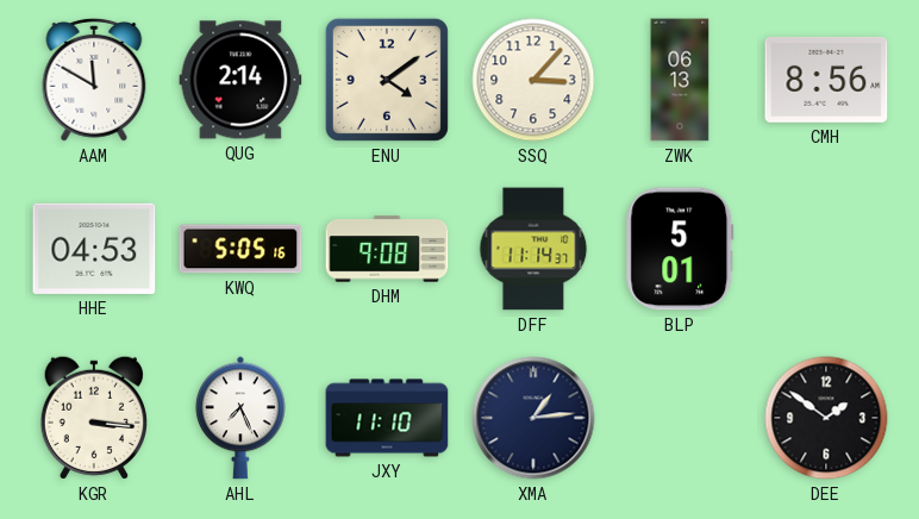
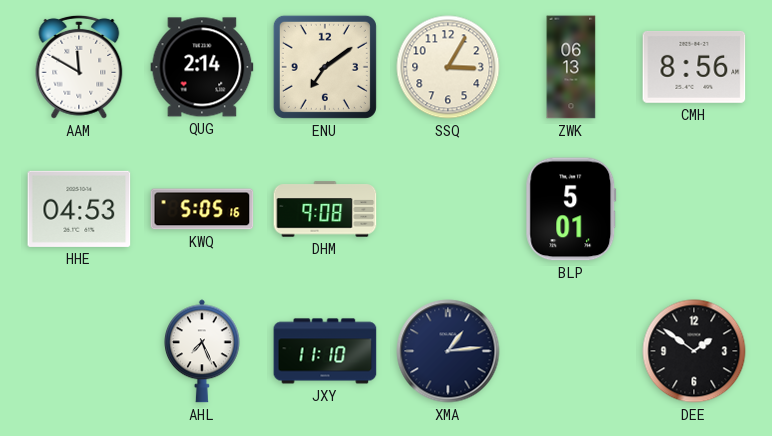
ENU: 4:09 -> 7:09
SSQ: 3:07 -> 3:05
DFF: 11:14 -> none
KGR: 3:16 -> none
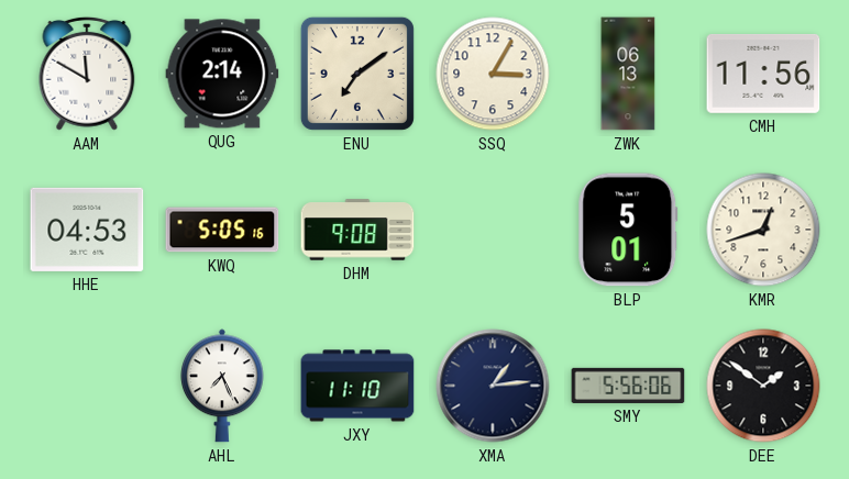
CMH: 8:56 -> 11:56
KMR: none -> 12:42
SMY: none -> 5:56
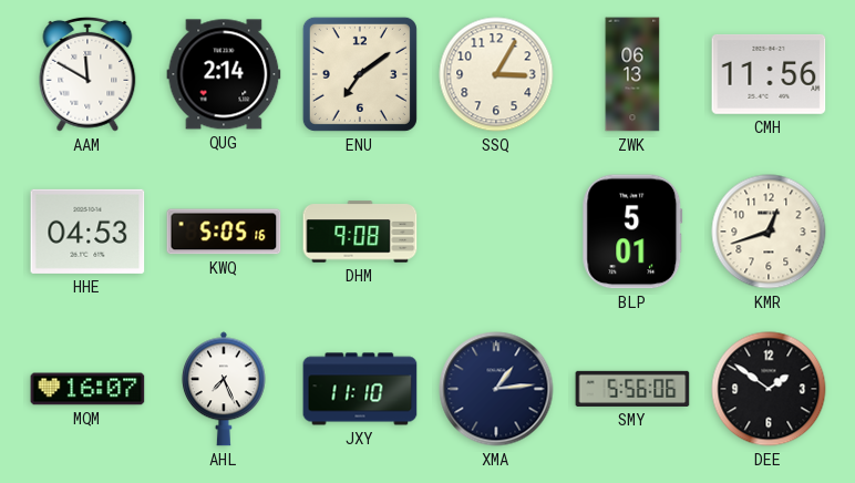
MQM: none -> 16:07
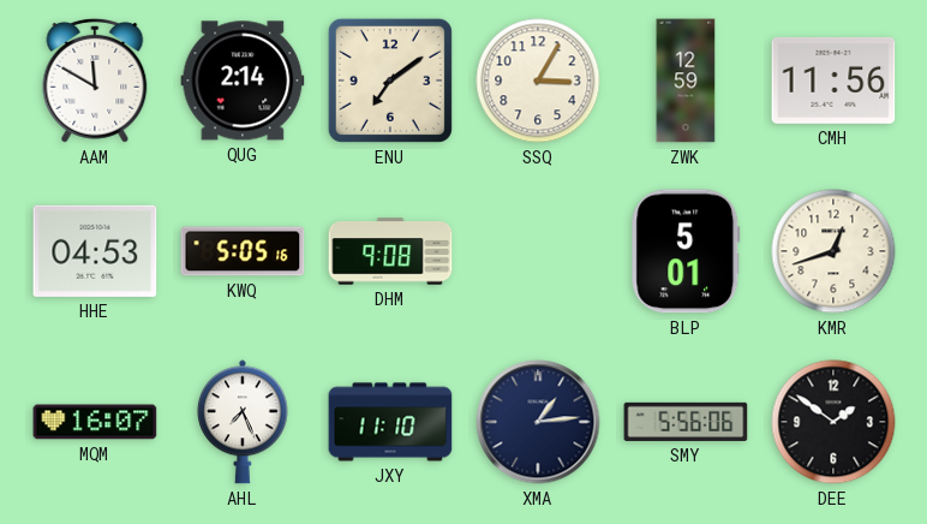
ZWK: 06:13 -> 12:59
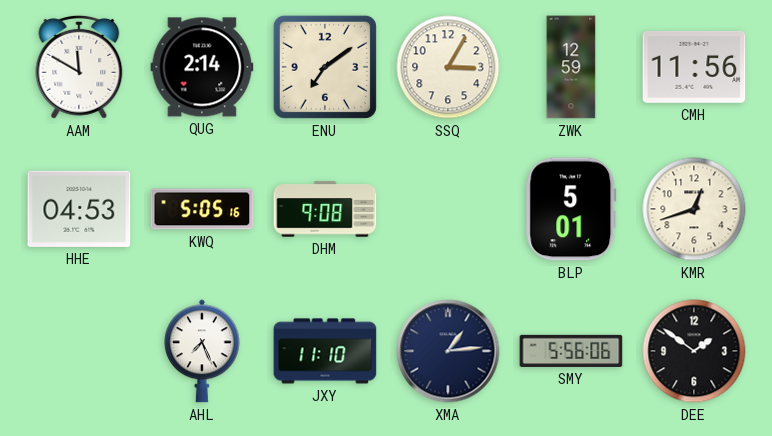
MQM: 16:07 -> none
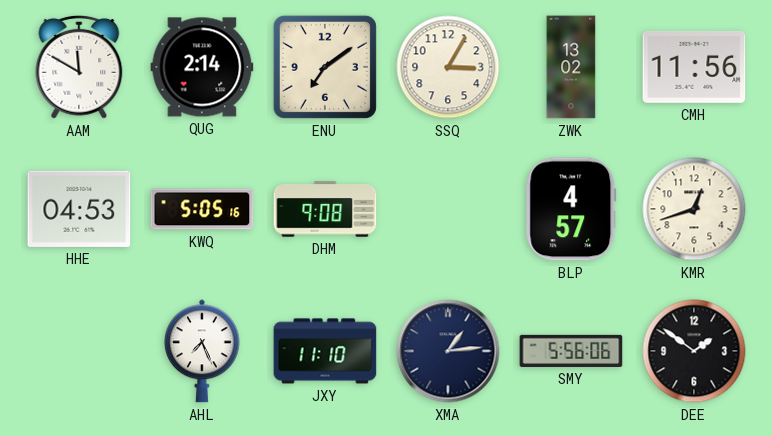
ZWK: 12:59 -> 13:02
BLP: 5:01 -> 4:57
